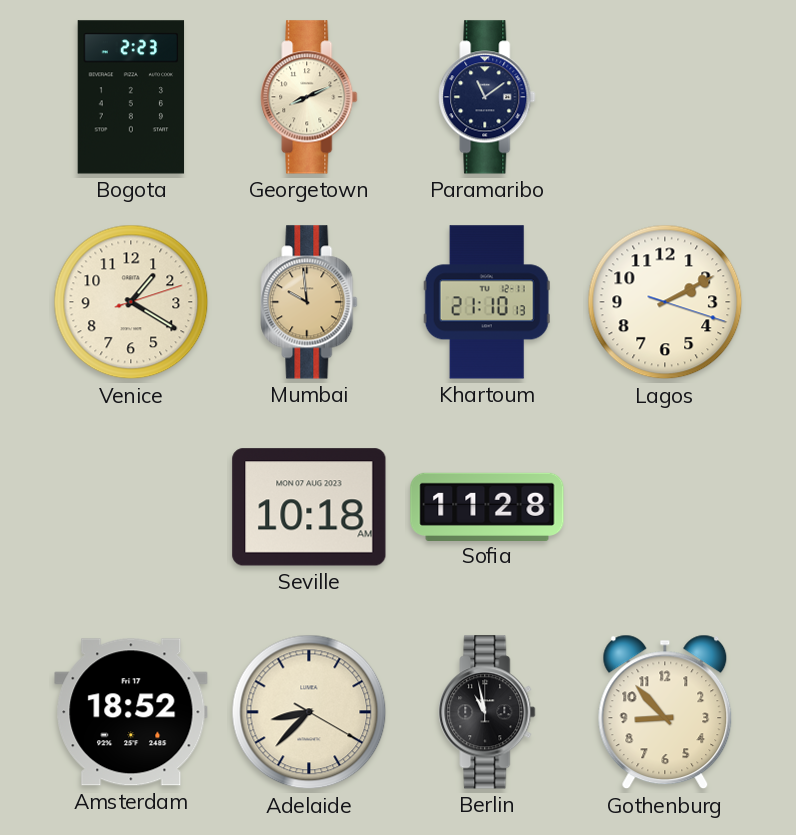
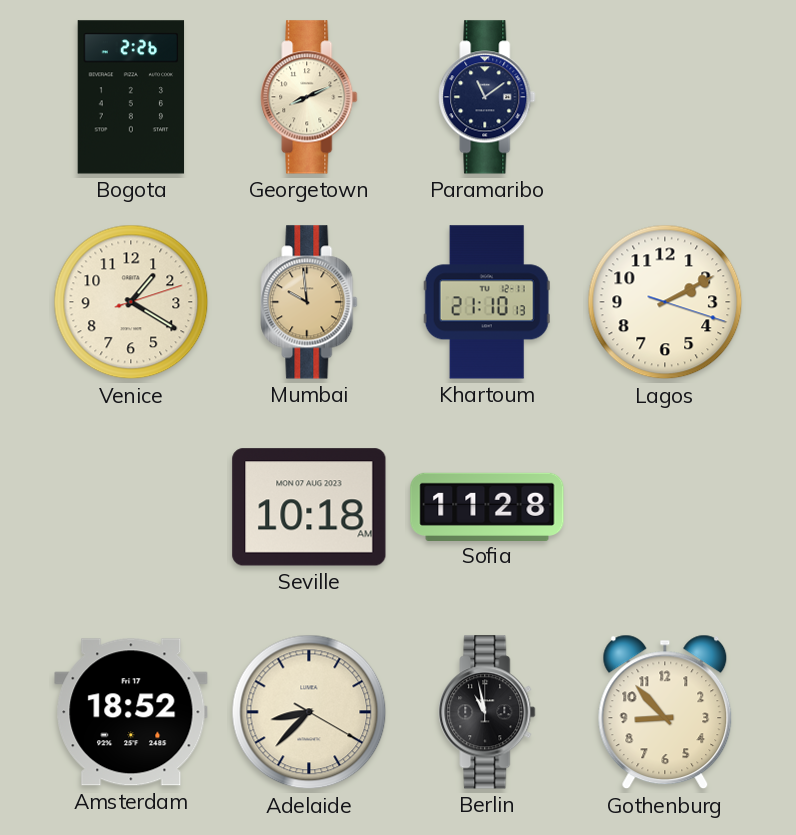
Bogota: 2:23 -> 2:26
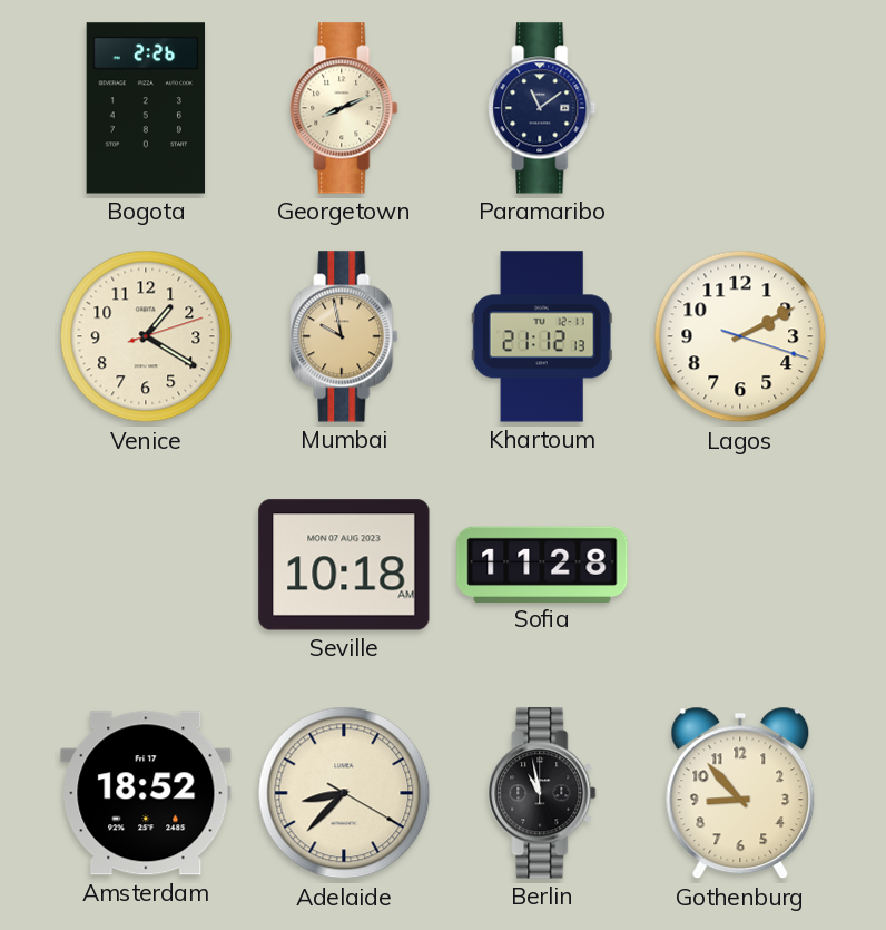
Mumbai: 9:59 -> 9:58
Khartoum: 21:10 -> 21:12
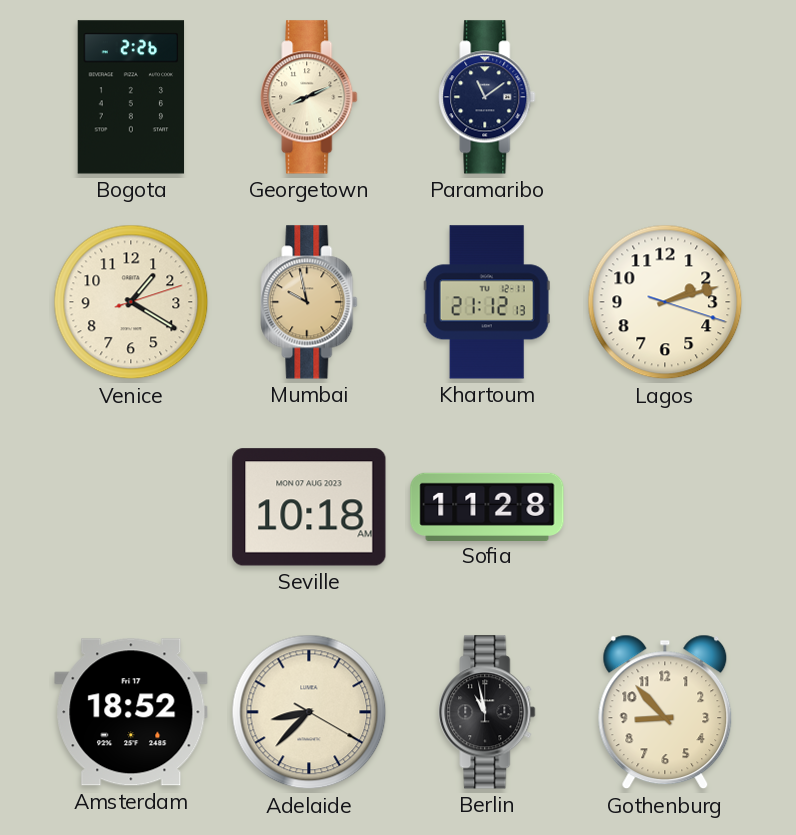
Lagos: 2:10 -> 2:12
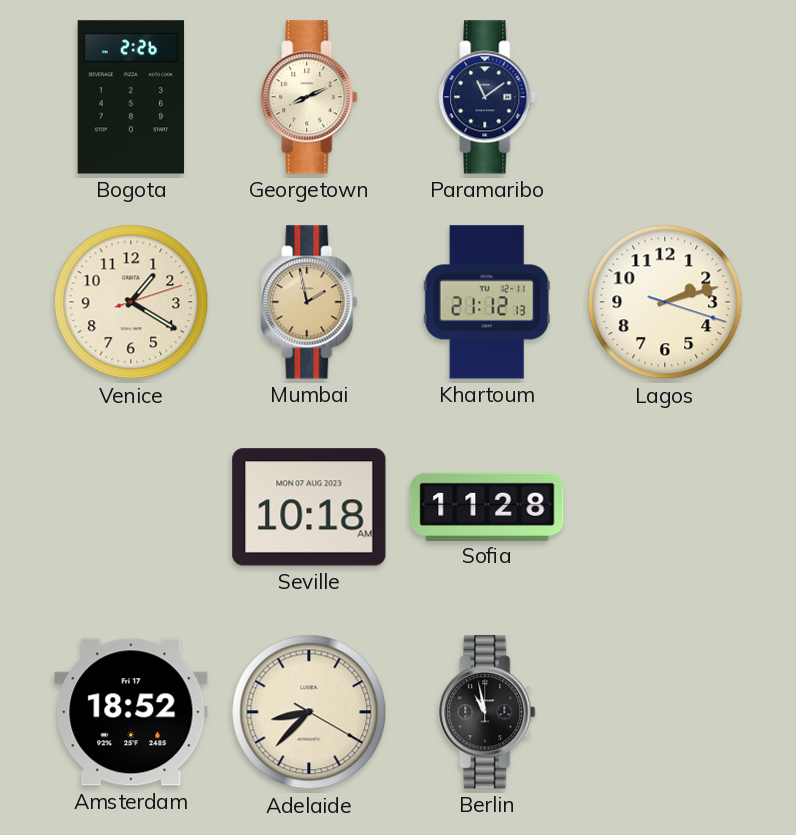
Mumbai: 9:58 -> 1:58
Gothenburg: 8:53 -> none
